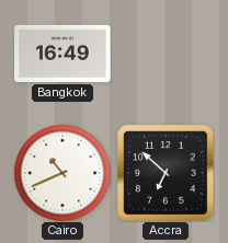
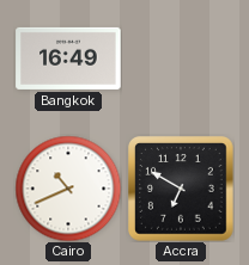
Accra: 6:52 -> 6:50
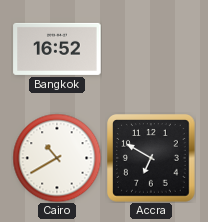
Bangkok: 16:49 -> 16:52
Cairo: 10:41 -> 10:40
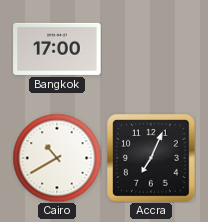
Bangkok: 16:52 -> 17:00
Accra: 6:50 -> 7:04
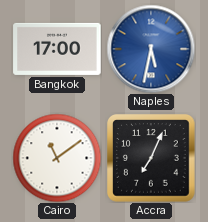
Naples: none -> 5:32
Cairo: 10:40 -> 11:09
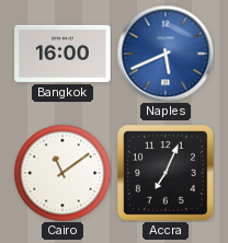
Bangkok: 17:00 -> 16:00
Naples: 5:32 -> 5:41
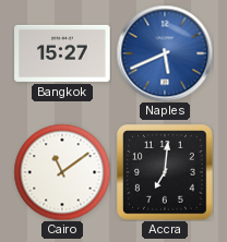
Bangkok: 16:00 -> 15:27
Accra: 7:04 -> 7:01
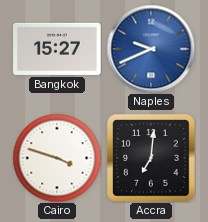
Naples: 5:41 -> 9:41
Cairo: 11:09 -> 3:48
